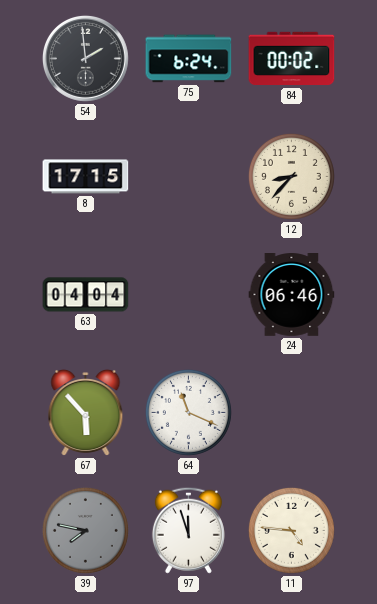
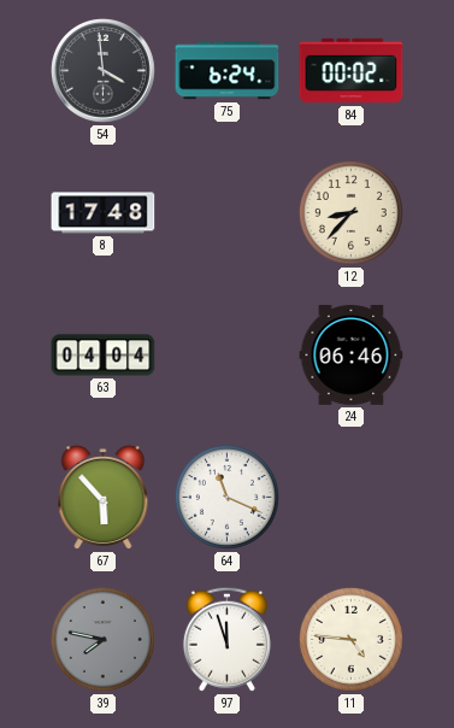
54: 1:59 -> 3:59
8: 17:15 -> 17:48
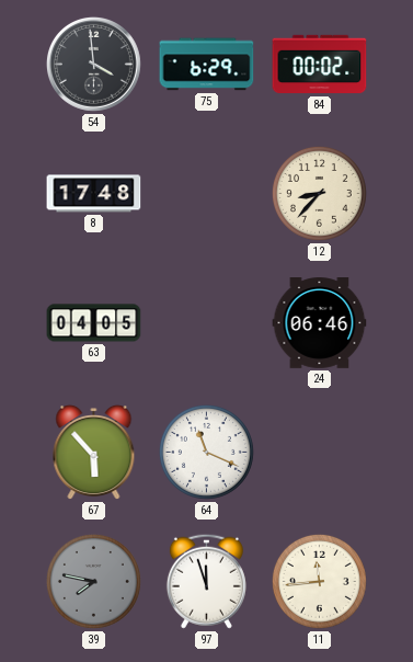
75: 6:24 -> 6:29
63: 04:04 -> 04:05
11: 4:46 -> 11:44
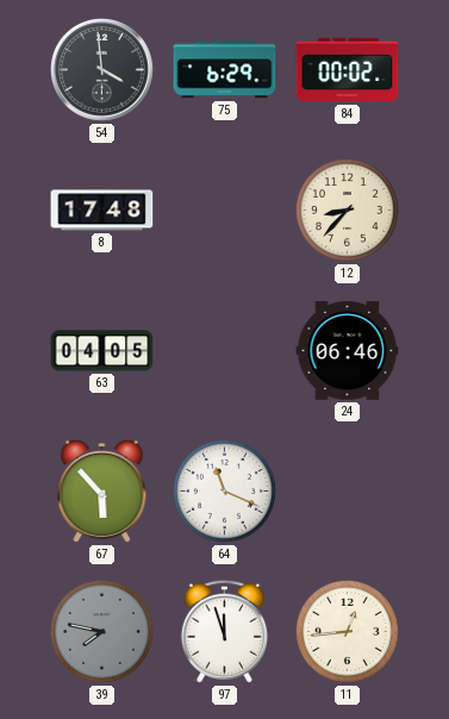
11: 11:44 -> 12:44
